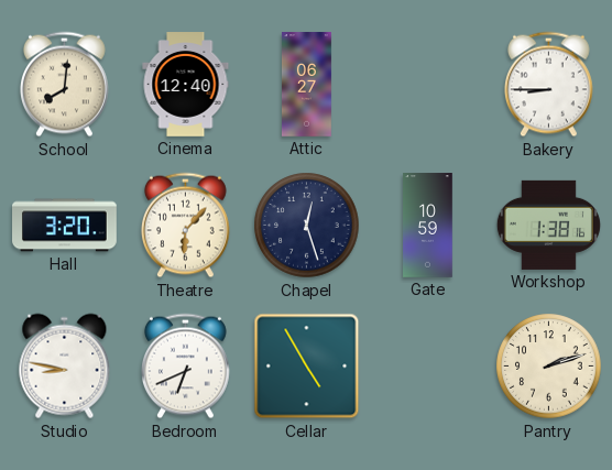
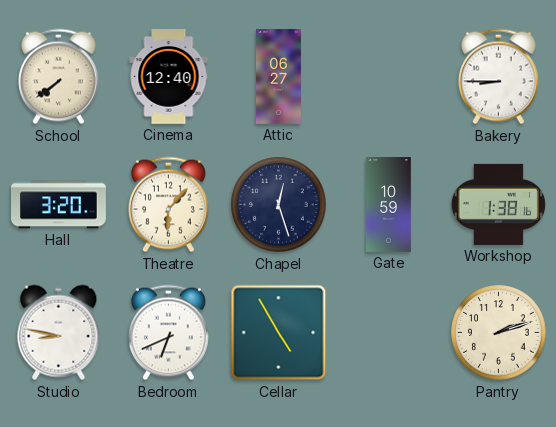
School: 8:01 -> 7:39
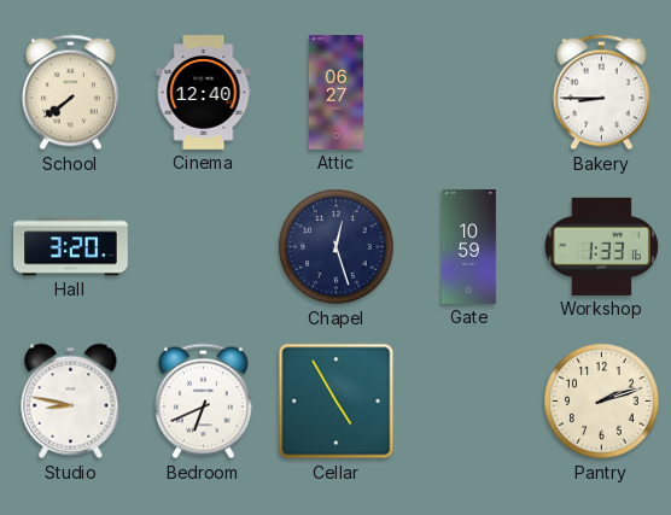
Theatre: 6:07 -> none
Workshop: 1:38 -> 1:33
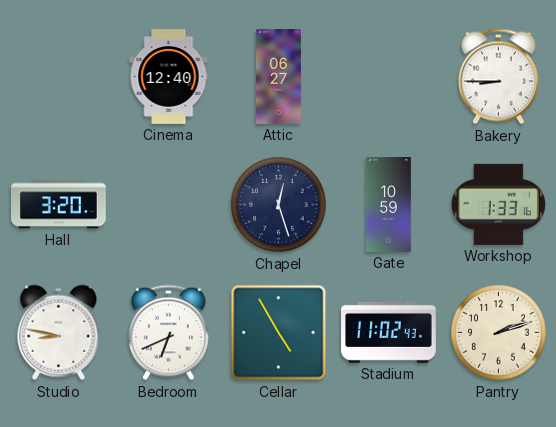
School: 7:39 -> none
Stadium: none -> 11:02
